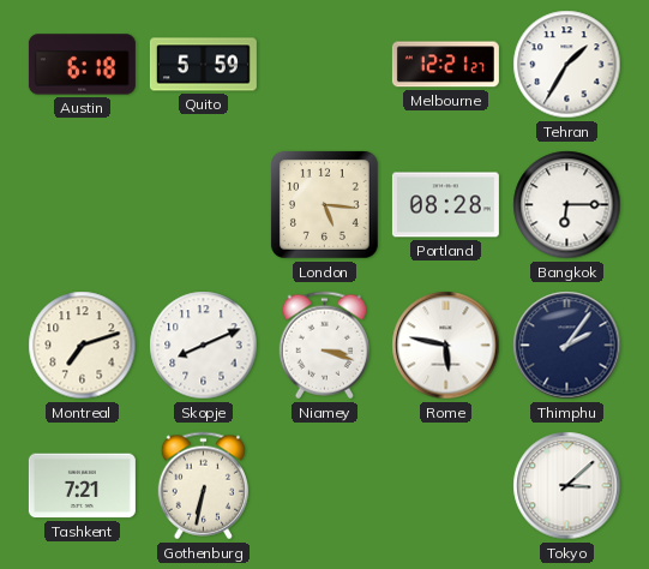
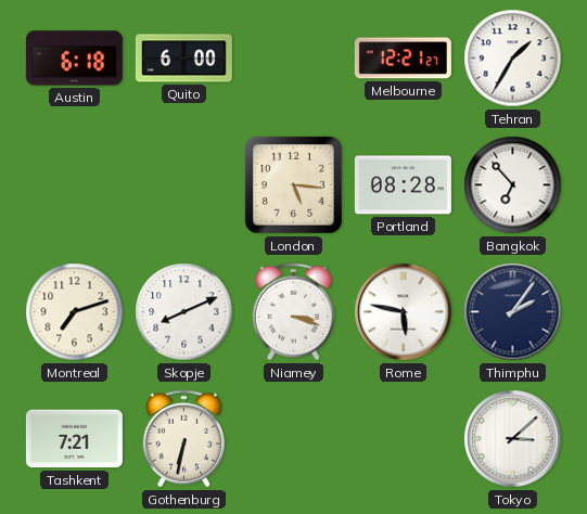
Quito: 5:59 -> 6:00
Bangkok: 6:15 -> 6:53
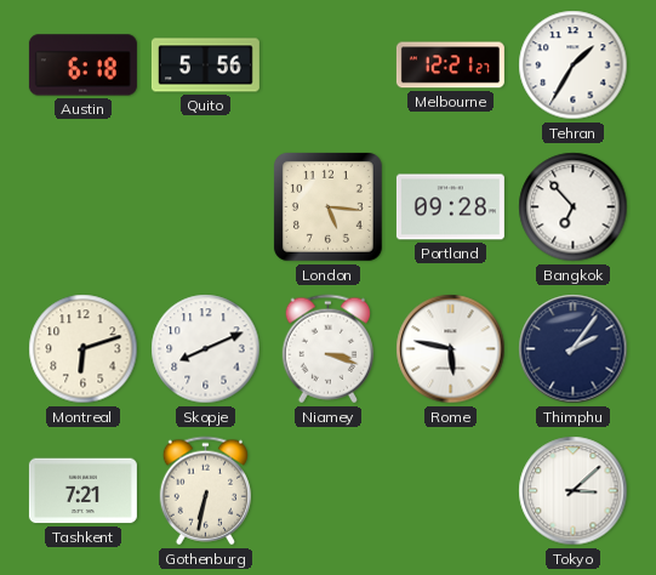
Quito: 6:00 -> 5:56
Portland: 08:28 -> 09:28
Montreal: 7:12 -> 6:12
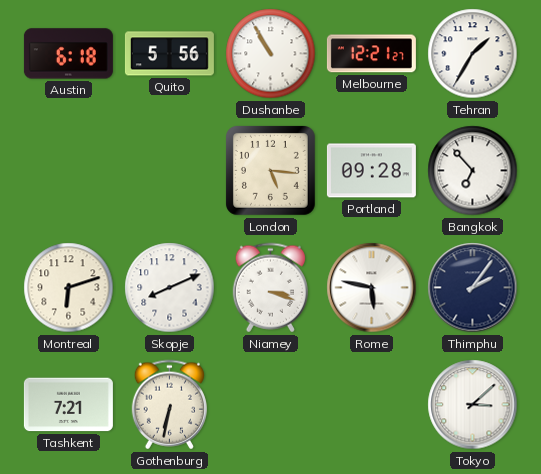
Dushanbe: none -> 10:55
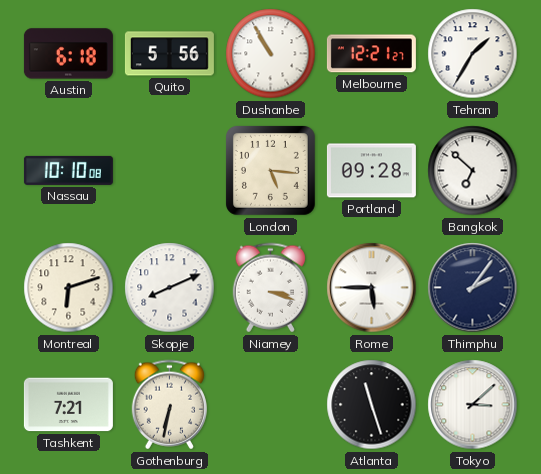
Nassau: none -> 10:10
Bangkok: 6:53 -> 6:52
Rome: 5:47 -> 5:45
Atlanta: none -> 11:27
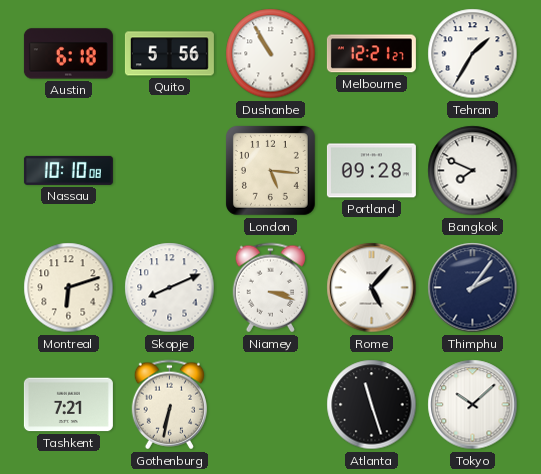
Bangkok: 6:52 -> 7:49
Rome: 5:45 -> 5:07
Tokyo: 3:08 -> 10:08
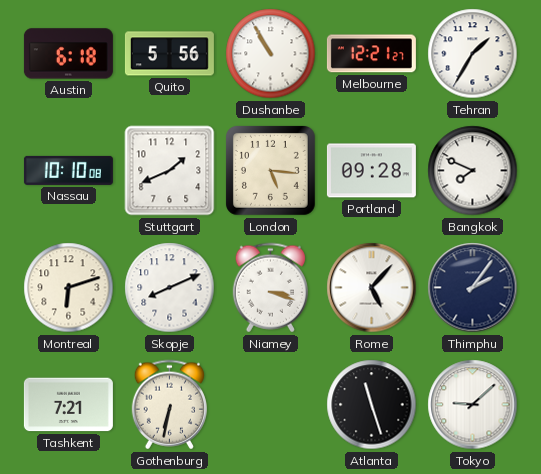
Stuttgart: none -> 1:41
Tokyo: 10:08 -> 9:08
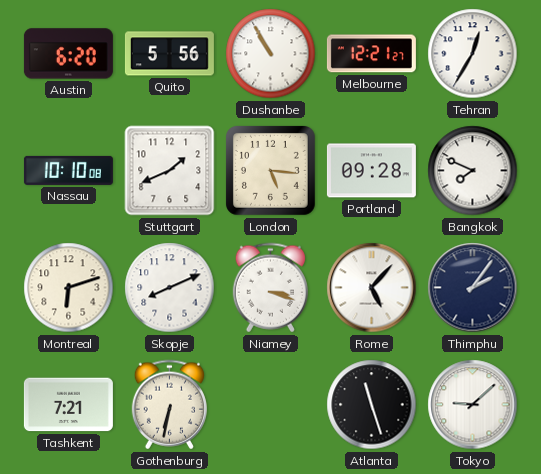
Austin: 6:18 -> 6:20
Tehran: 1:35 -> 12:35
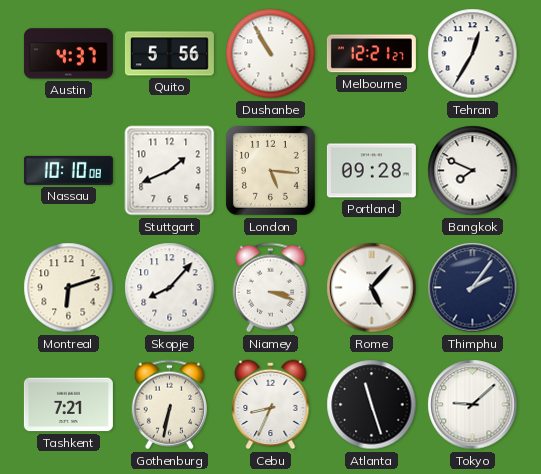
Austin: 6:20 -> 4:37
Skopje: 8:11 -> 8:07
Cebu: none -> 8:34
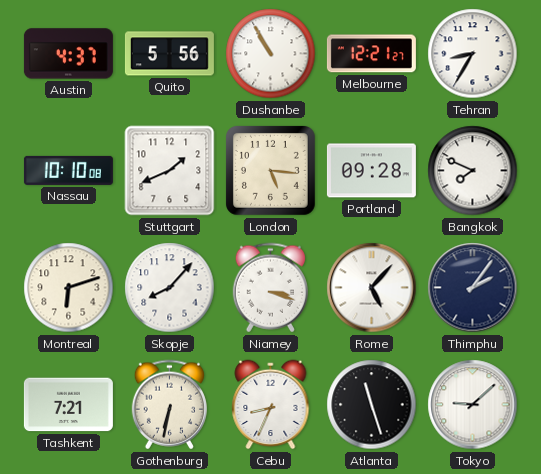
Tehran: 12:35 -> 8:35
